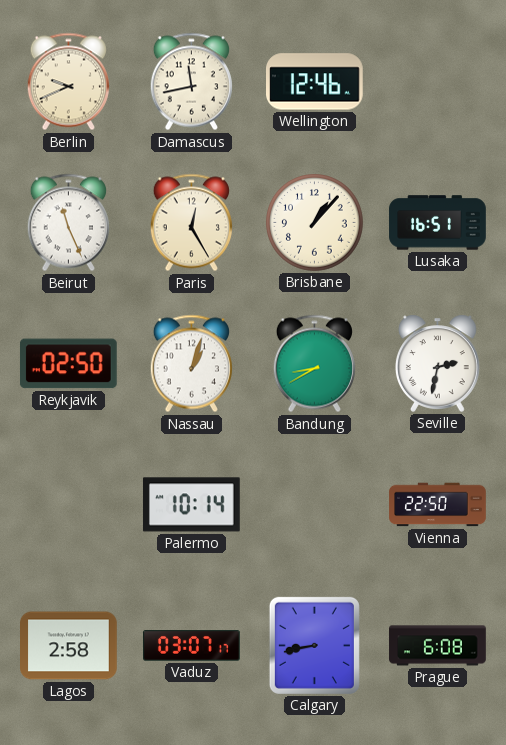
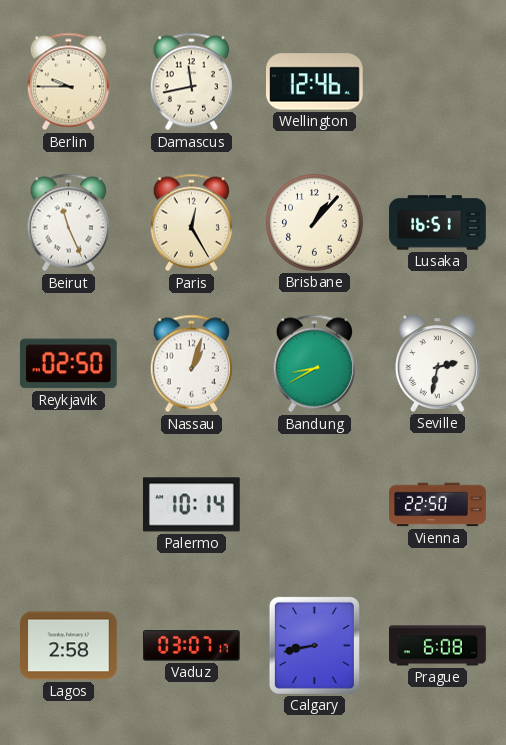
Berlin: 9:41 -> 9:45
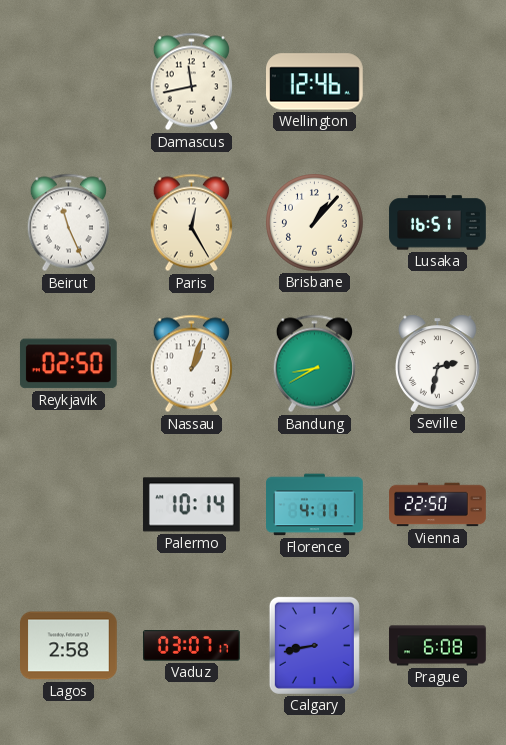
Berlin: 9:45 -> none
Florence: none -> 4:11
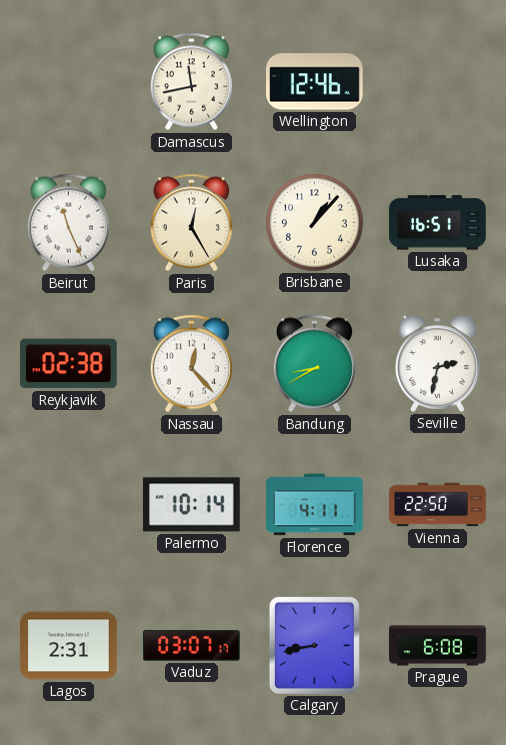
Reykjavik: 02:50 -> 02:38
Nassau: 1:03 -> 12:23
Lagos: 2:58 -> 2:31
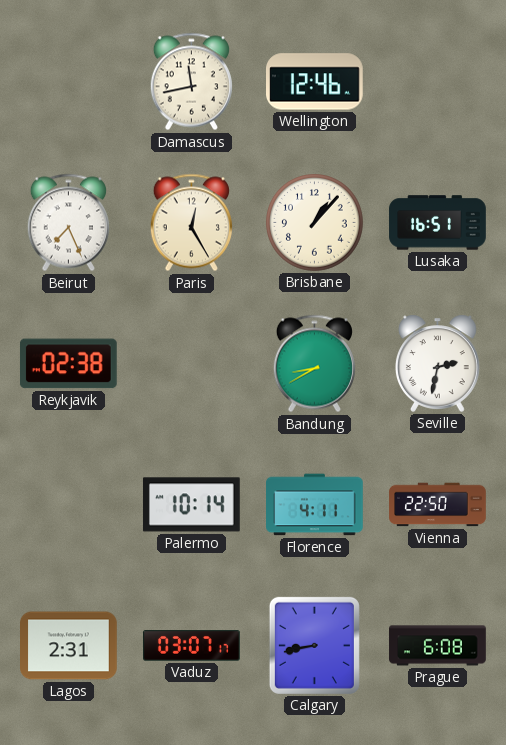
Beirut: 11:26 -> 7:26
Nassau: 12:23 -> none
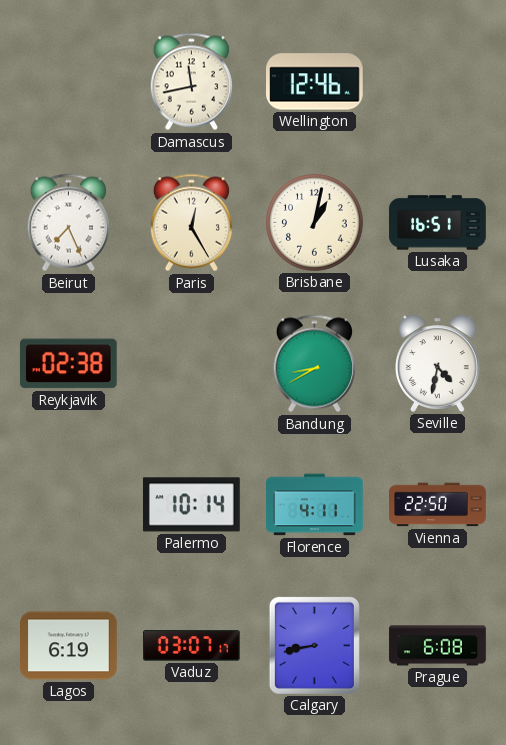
Brisbane: 1:07 -> 1:02
Seville: 2:32 -> 4:32
Lagos: 2:31 -> 6:19
